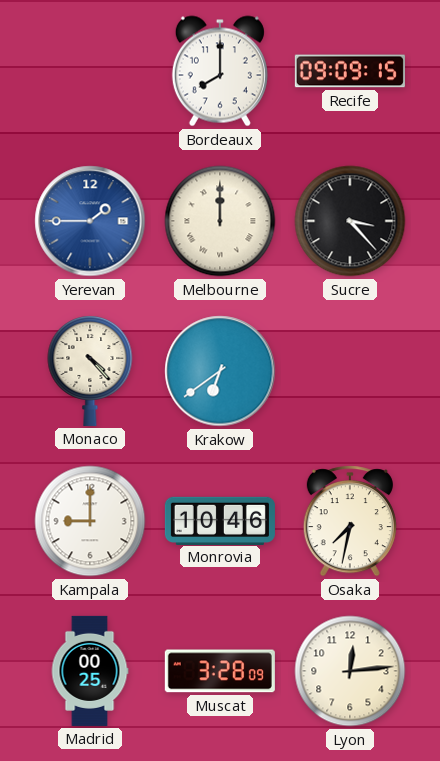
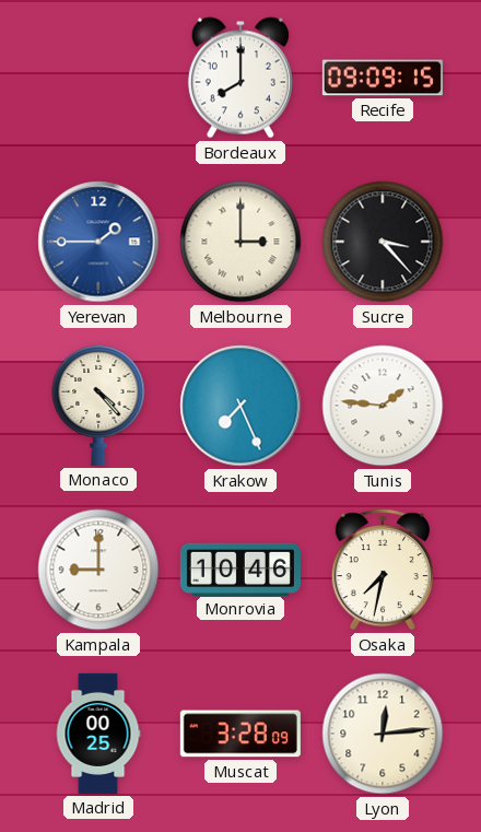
Melbourne: 12:00 -> 3:00
Krakow: 6:39 -> 7:26
Tunis: none -> 1:46
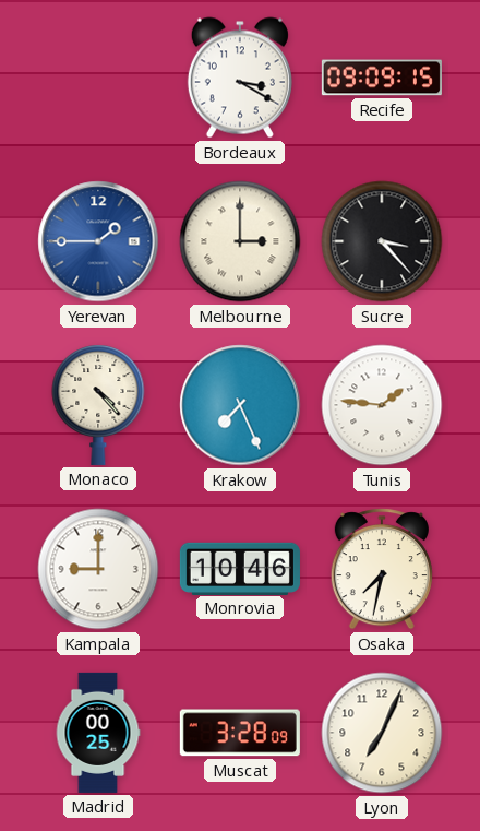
Bordeaux: 8:00 -> 3:20
Lyon: 12:14 -> 7:04
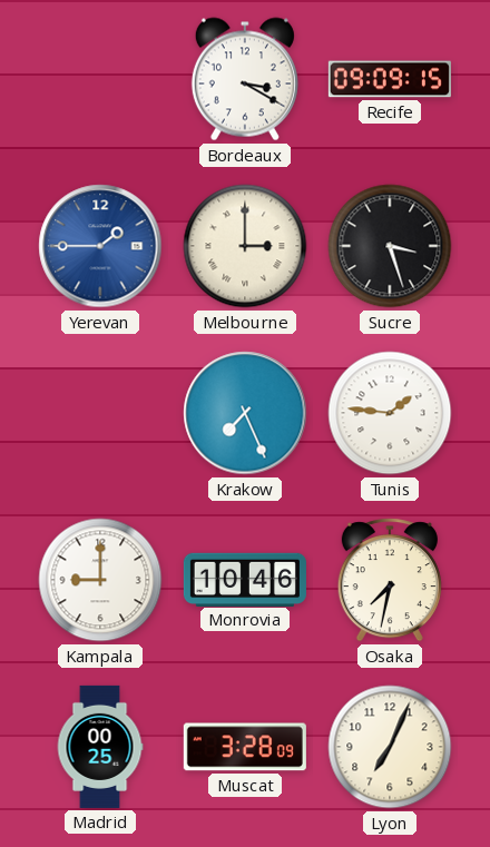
Sucre: 3:23 -> 3:27
Monaco: 4:23 -> none
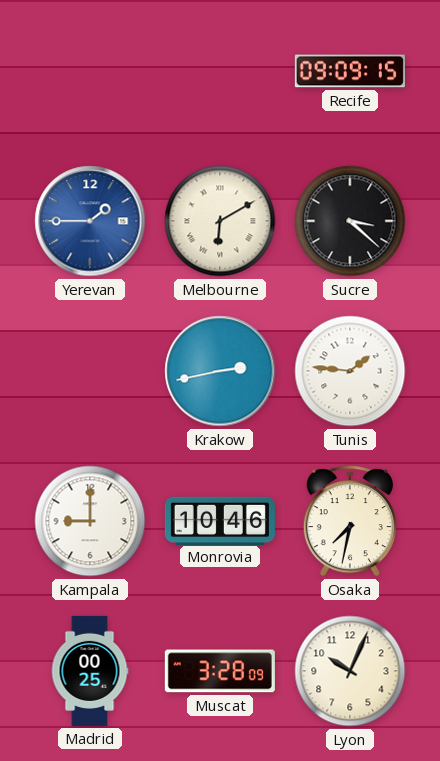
Bordeaux: 3:20 -> none
Melbourne: 3:00 -> 6:10
Sucre: 3:27 -> 3:22
Krakow: 7:26 -> 2:43
Lyon: 7:04 -> 10:04
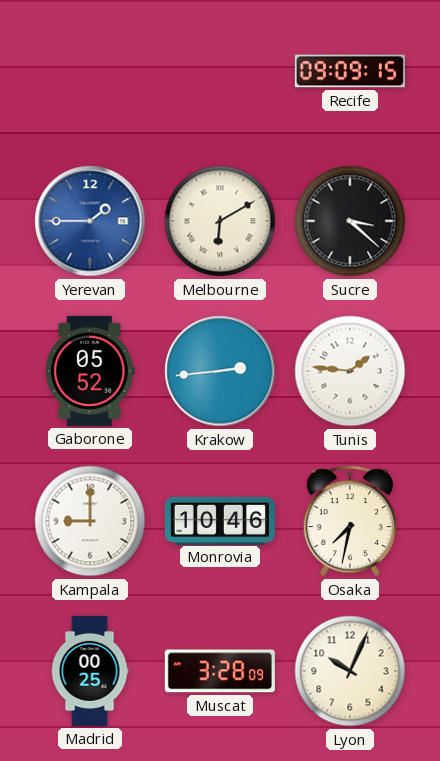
Gaborone: none -> 05:52
Krakow: 2:43 -> 2:44
